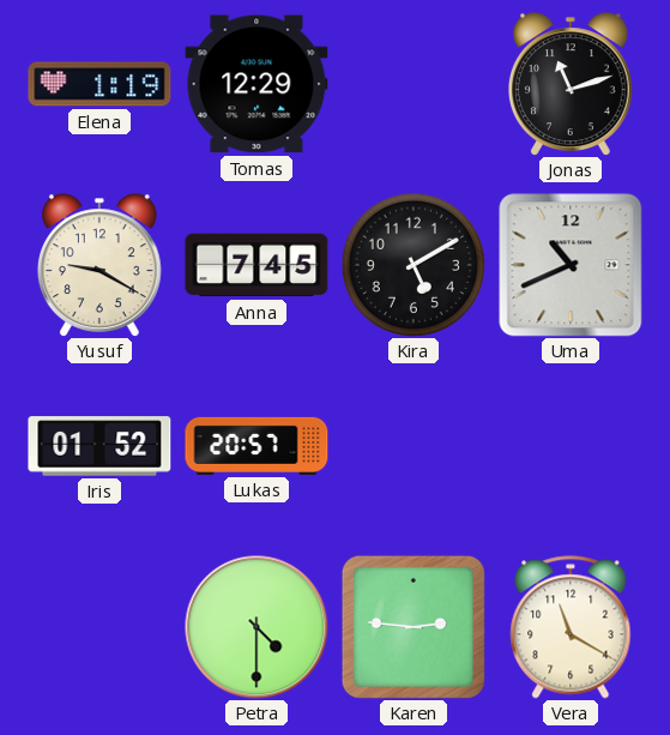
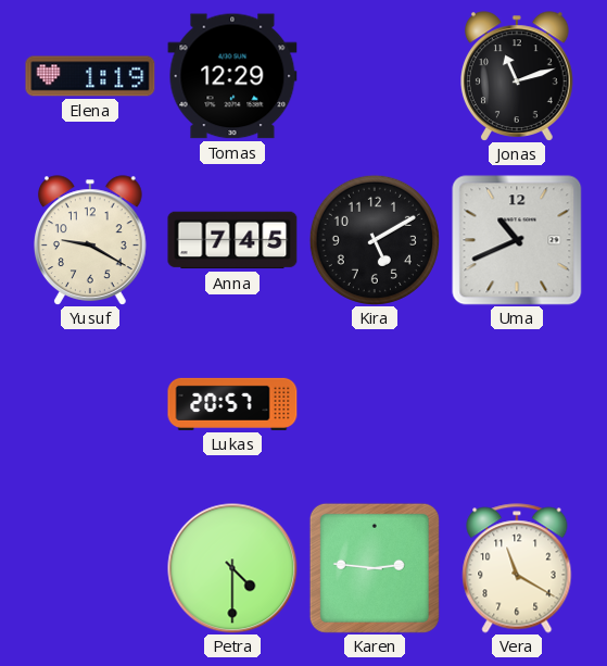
Iris: 01:52 -> none
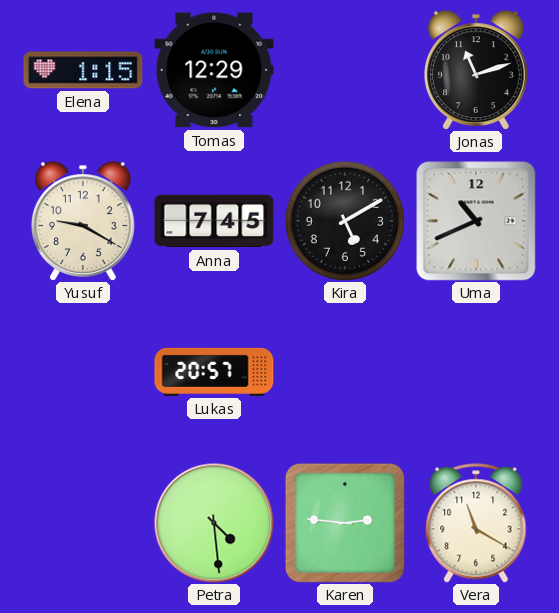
Elena: 1:19 -> 1:15
Petra: 4:30 -> 4:29
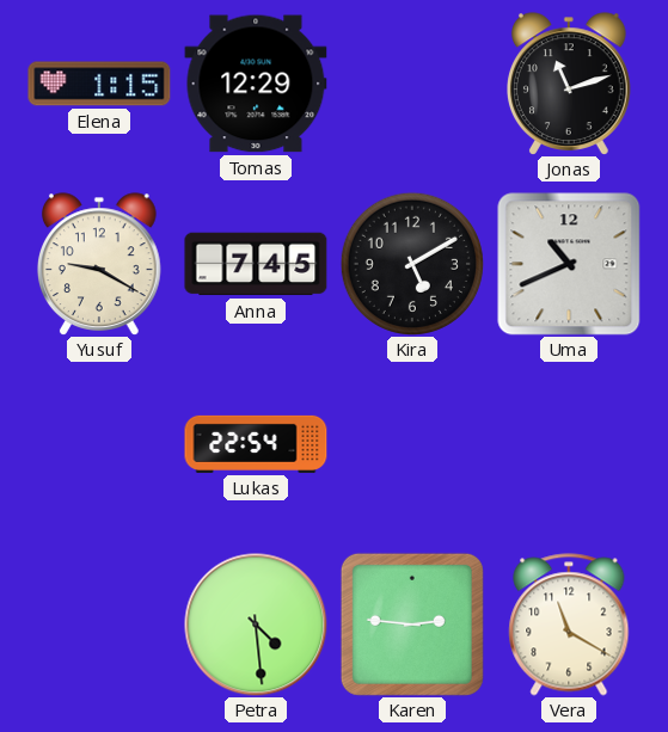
Lukas: 20:57 -> 22:54
